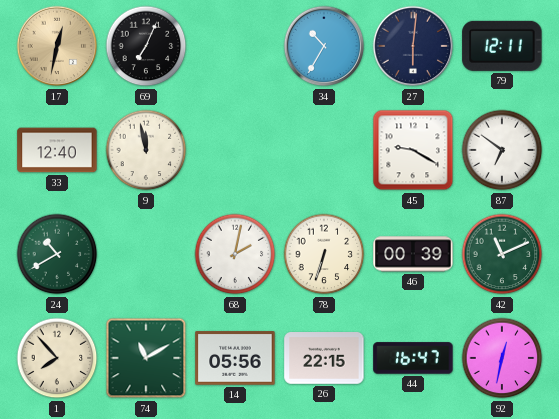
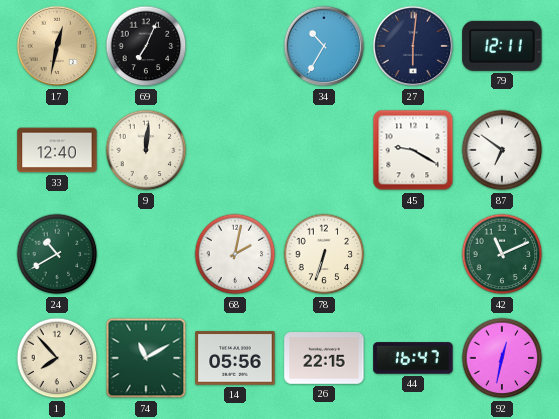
9: 11:58 -> 12:01
46: 00:39 -> none
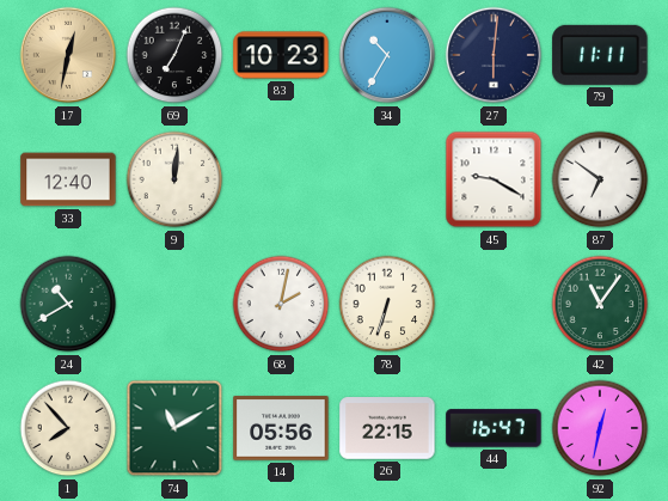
83: none -> 10:23
79: 12:11 -> 11:11
42: 11:11 -> 11:06
